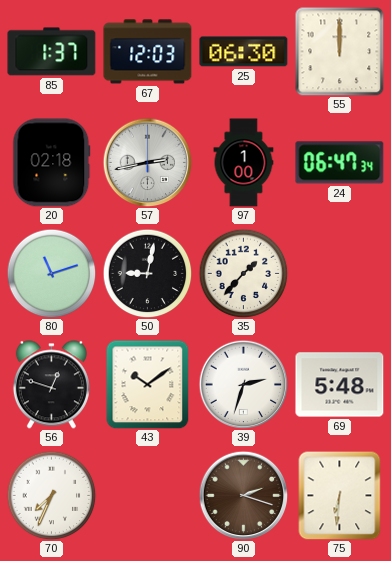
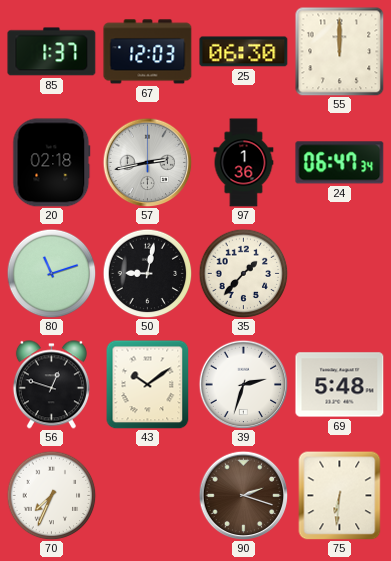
97: 1:00 -> 1:36
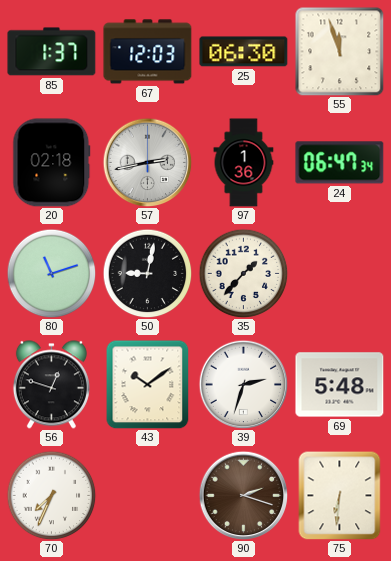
55: 12:00 -> 11:57
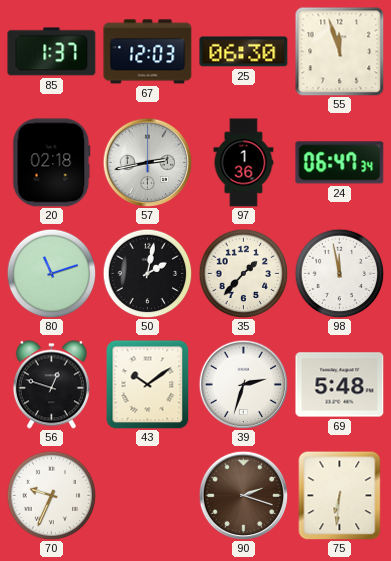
50: 9:02 -> 2:02
98: none -> 11:58
70: 7:34 -> 9:34
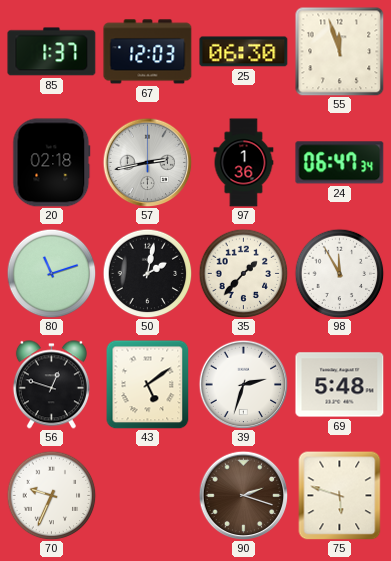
98: 11:58 -> 11:55
43: 10:09 -> 5:09
75: 6:31 -> 5:48
